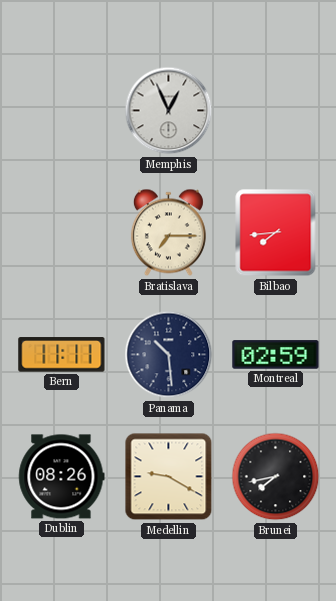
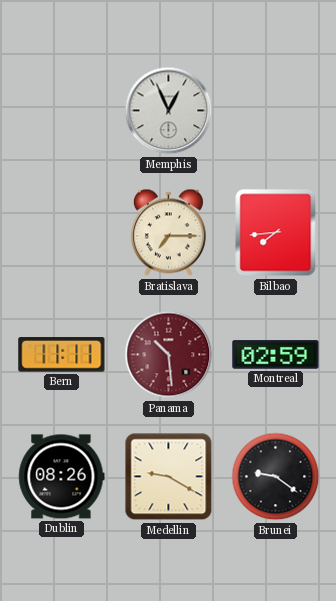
Panama dial: navy -> burgundy
Brunei: 7:43 -> 9:21
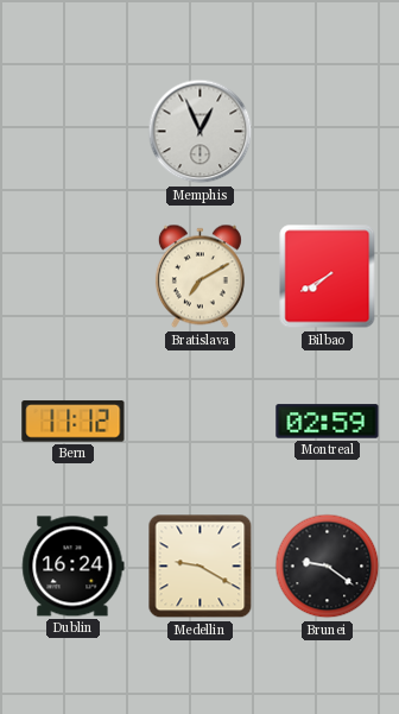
Bratislava: 7:15 -> 7:10
Bilbao: 7:44 -> 7:40
Bern: 11:11 -> 11:12
Panama: 10:29 -> none
Dublin: 08:26 -> 16:24
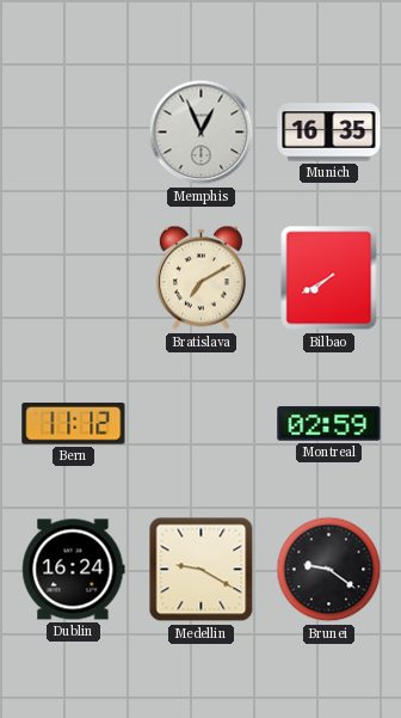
Munich: none -> 16:35
